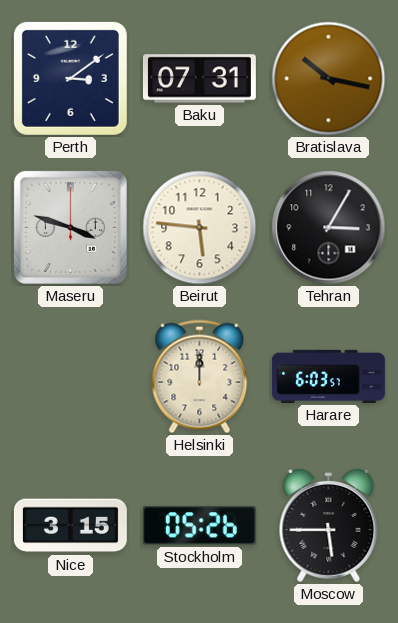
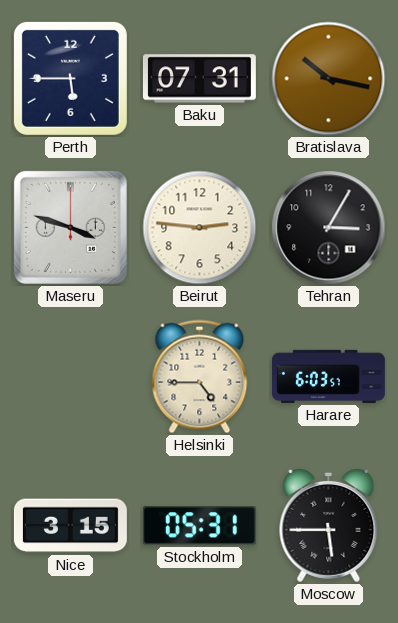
Perth: 3:09 -> 5:45
Beirut: 5:46 -> 2:46
Helsinki: 12:00 -> 4:45
Stockholm: 05:26 -> 05:31
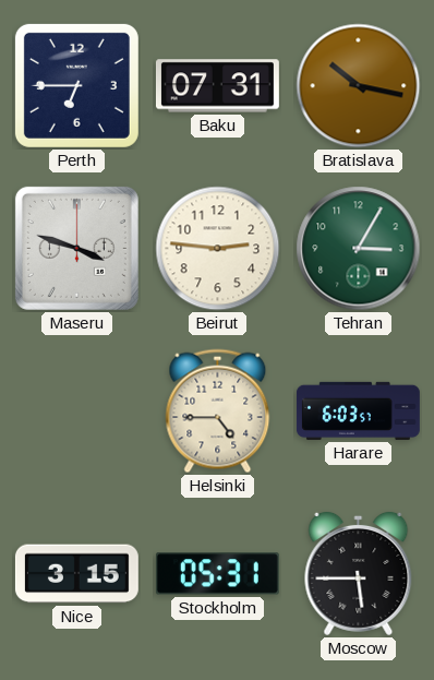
Perth: 5:45 -> 6:45
Tehran dial: black -> green
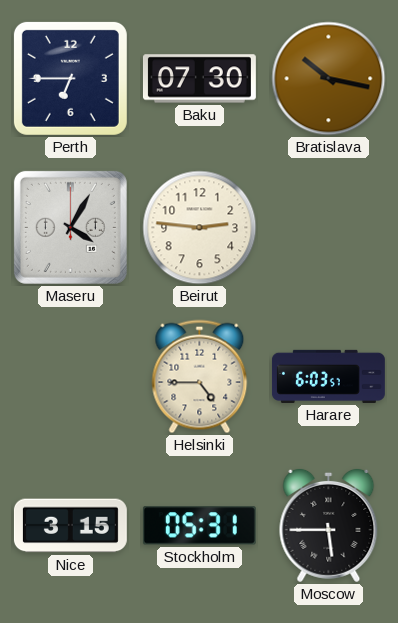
Baku: 07:31 -> 07:30
Maseru: 3:48 -> 4:05
Tehran: 3:05 -> none
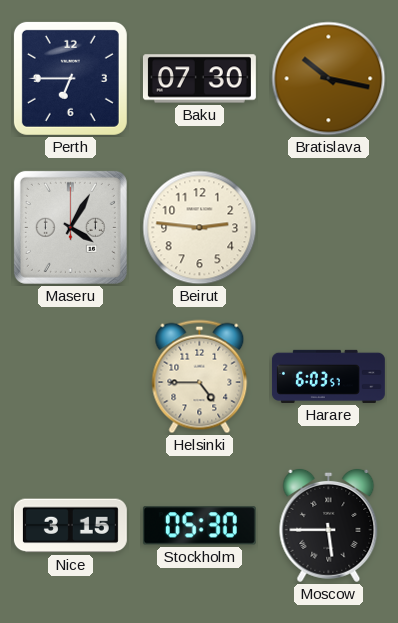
Stockholm: 05:31 -> 05:30
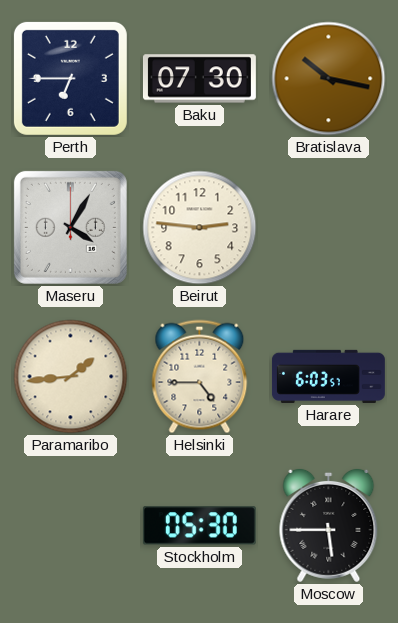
Paramaribo: none -> 1:44
Nice: 3:15 -> none
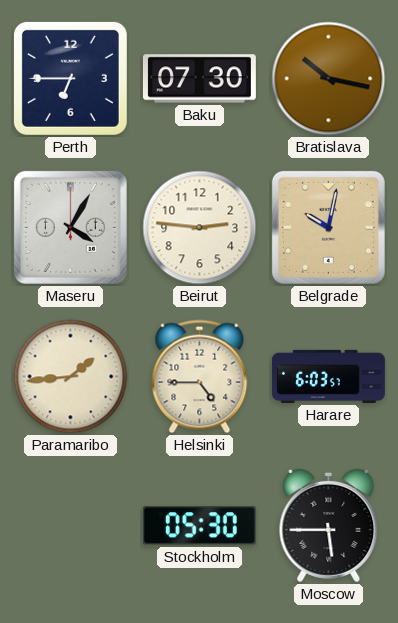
Belgrade: none -> 10:02
